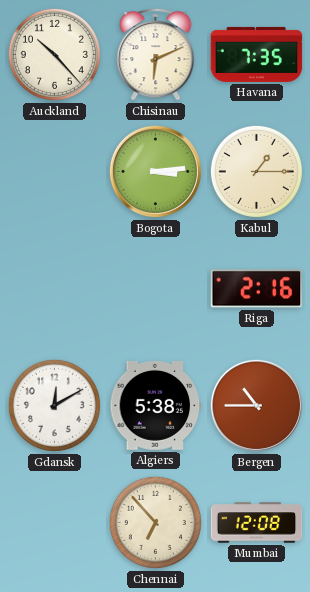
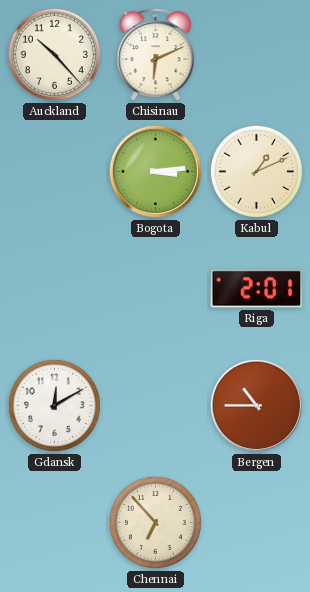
Havana: 7:35 -> none
Kabul: 1:15 -> 1:11
Riga: 2:16 -> 2:01
Algiers: 5:38 -> none
Mumbai: 12:08 -> none
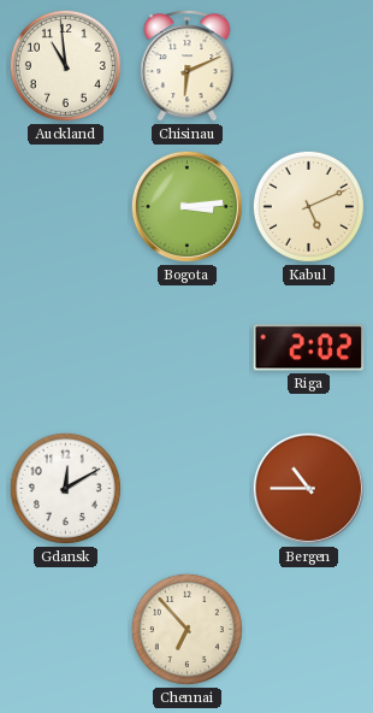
Auckland: 10:23 -> 10:59
Kabul: 1:11 -> 5:11
Riga: 2:01 -> 2:02
